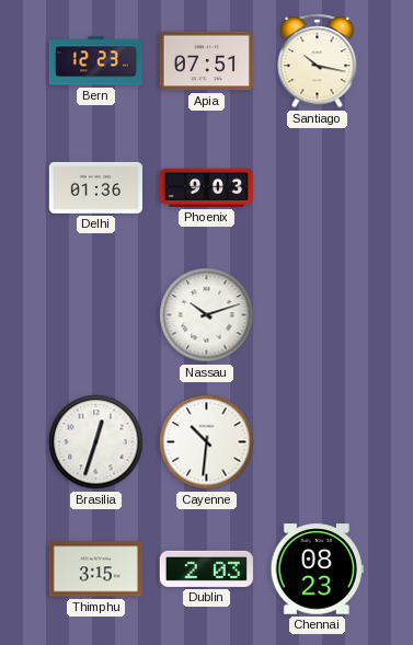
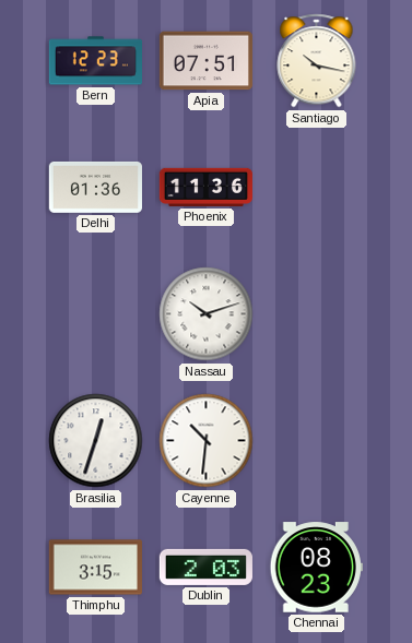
Phoenix: 9:03 -> 11:36
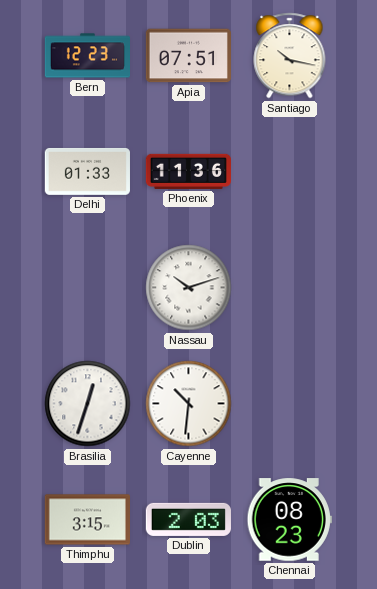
Delhi: 01:36 -> 01:33
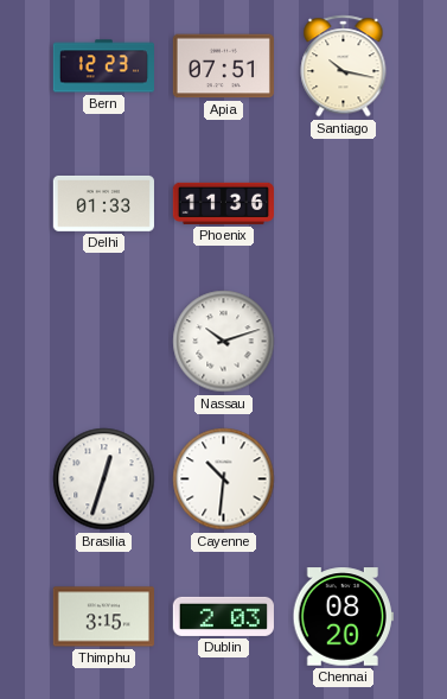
Chennai: 08:23 -> 08:20
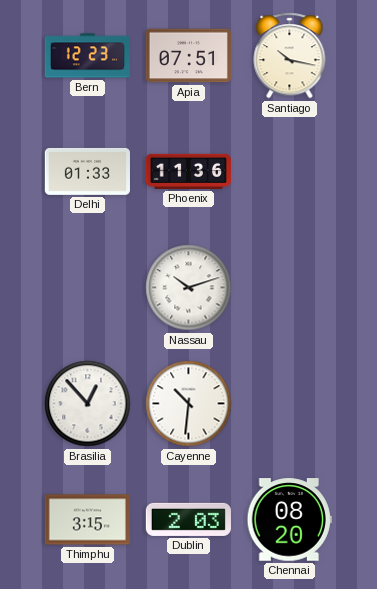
Brasilia: 12:33 -> 12:53
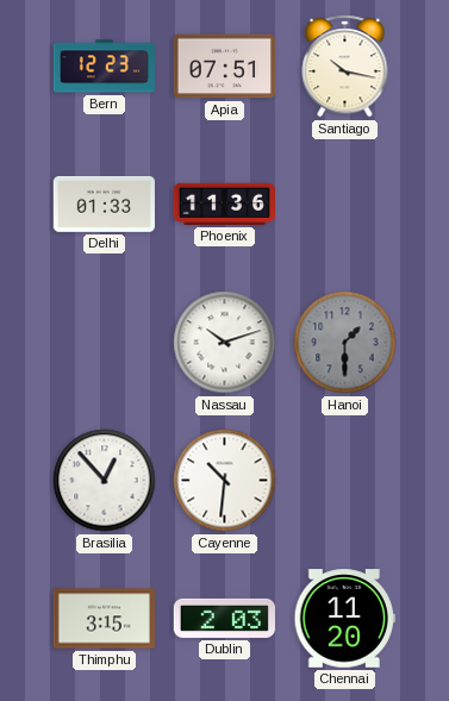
Hanoi: none -> 1:30
Chennai: 08:20 -> 11:20
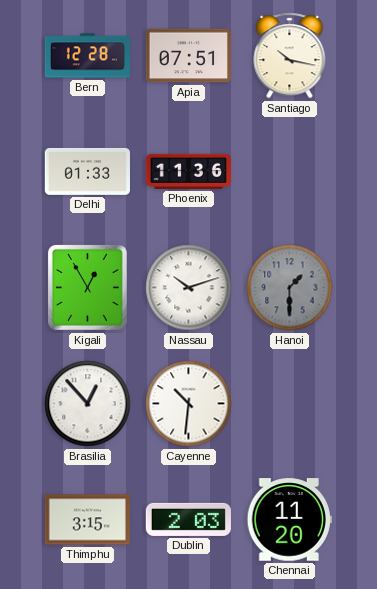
Bern: 12:23 -> 12:28
Kigali: none -> 12:55
